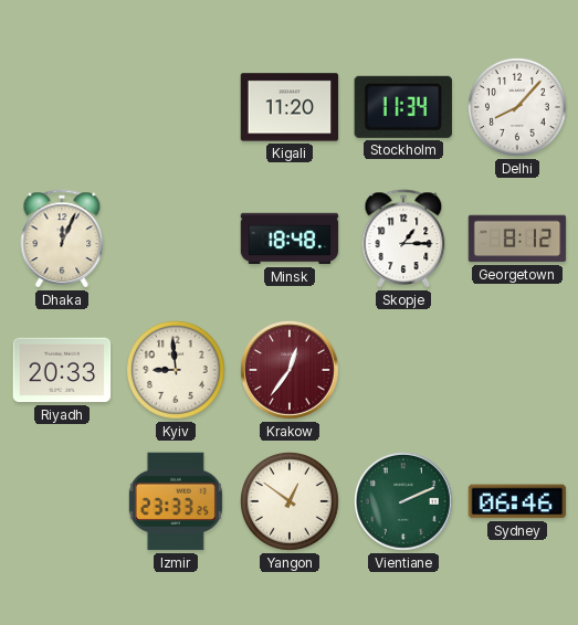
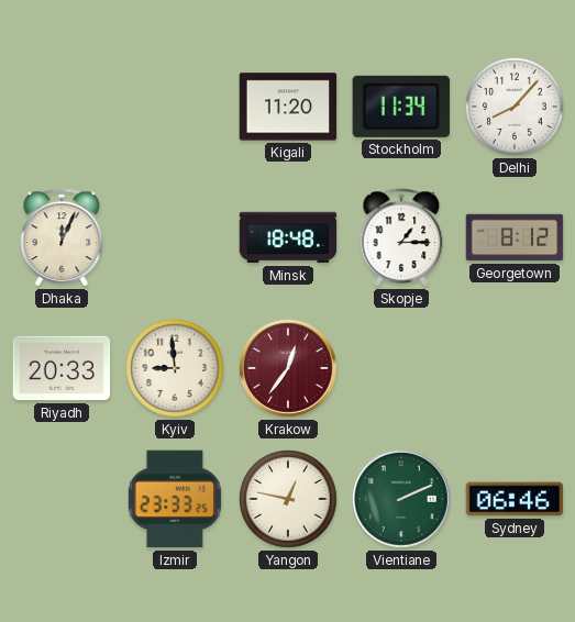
Yangon: 12:51 -> 12:47
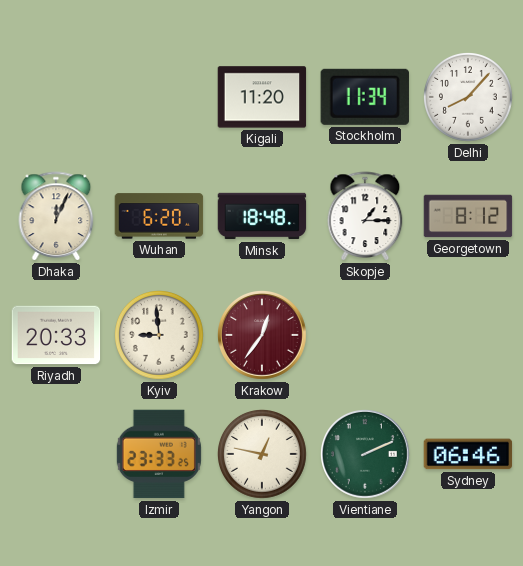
Wuhan: none -> 6:20
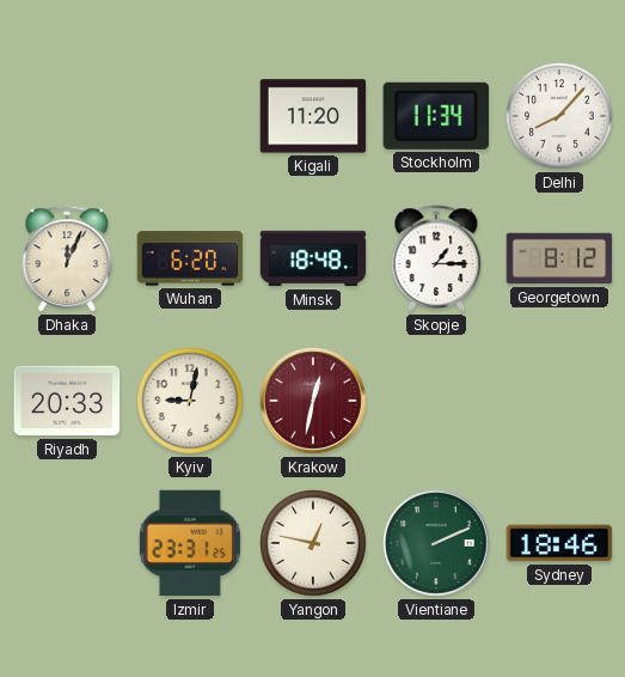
Kyiv: 8:59 -> 9:02
Krakow: 12:36 -> 12:32
Izmir: 23:33 -> 23:31
Sydney: 06:46 -> 18:46
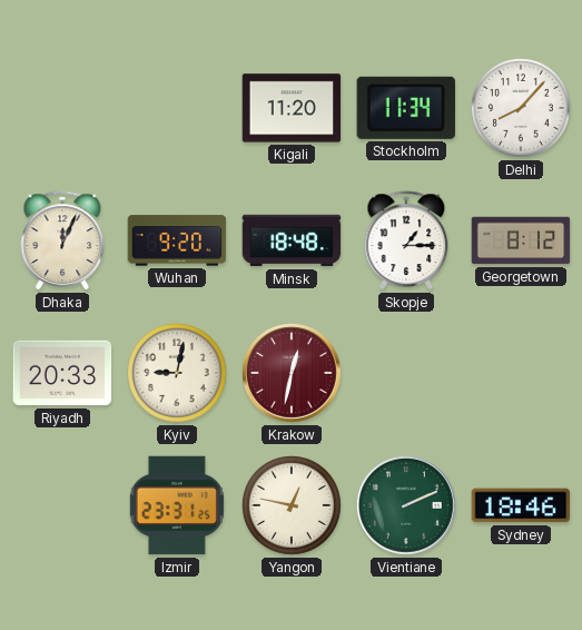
Wuhan: 6:20 -> 9:20
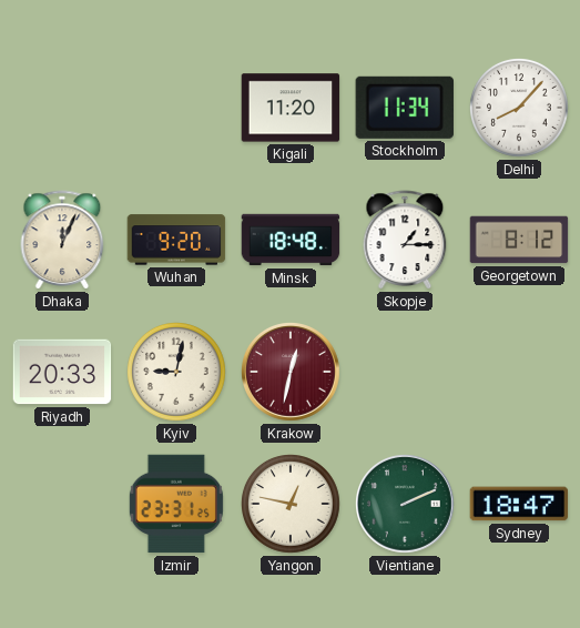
Sydney: 18:46 -> 18:47
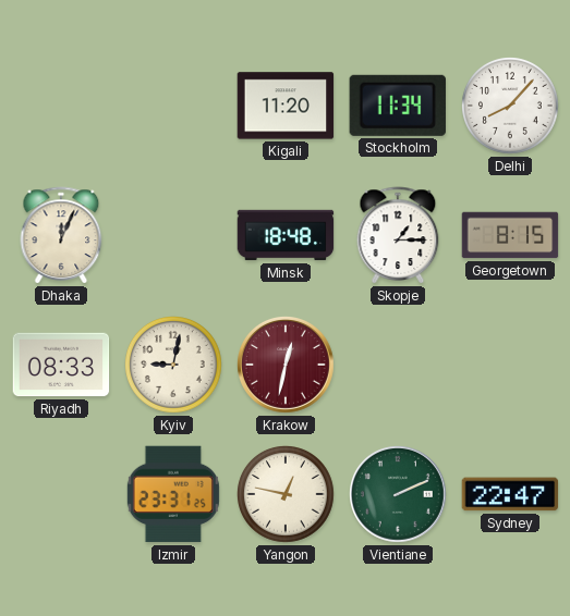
Wuhan: 9:20 -> none
Georgetown: 8:12 -> 8:15
Riyadh: 20:33 -> 08:33
Sydney: 18:47 -> 22:47
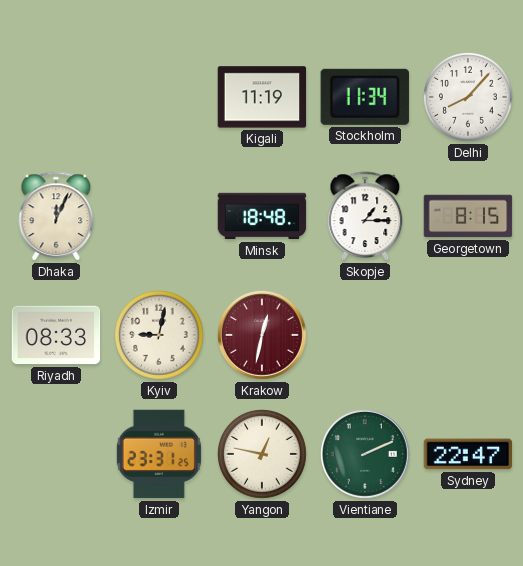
Kigali: 11:20 -> 11:19
